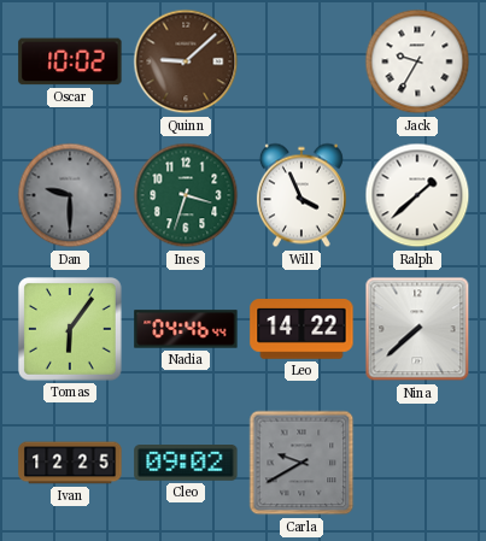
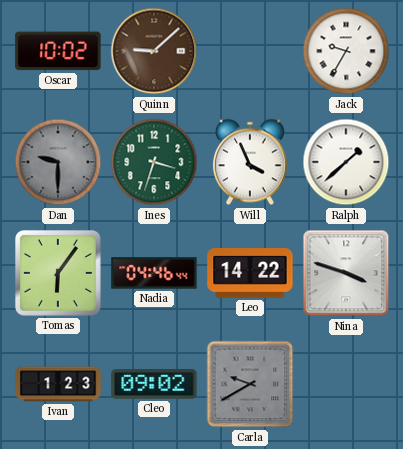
Nina: 7:38 -> 3:48
Ivan: 12:25 -> 1:23
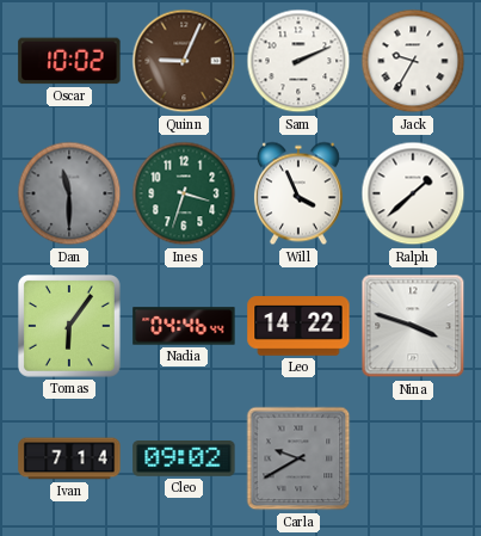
Quinn: 9:08 -> 9:04
Sam: none -> 2:11
Dan: 9:30 -> 11:30
Ivan: 1:23 -> 7:14
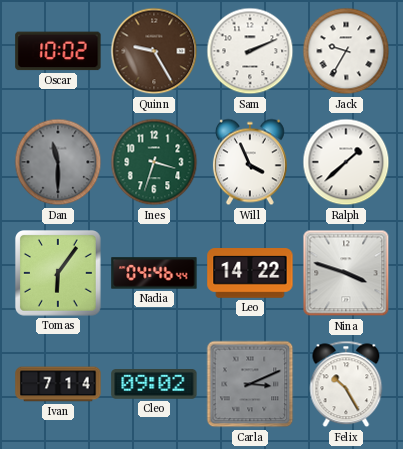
Quinn: 9:04 -> 9:25
Carla: 9:40 -> 3:11
Felix: none -> 10:25
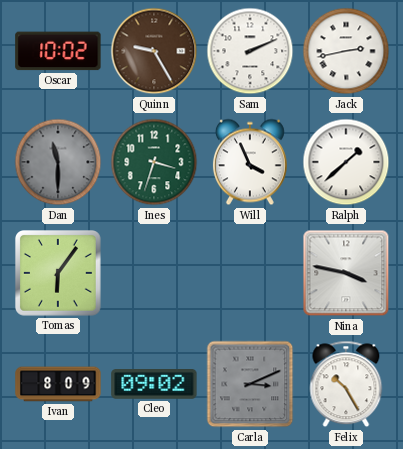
Jack: 9:35 -> 2:43
Nadia: 04:46 -> none
Leo: 14:22 -> none
Nina: 3:48 -> 3:47
Ivan: 7:14 -> 8:09
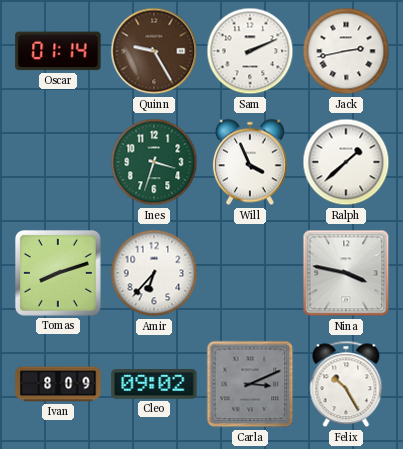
Oscar: 10:02 -> 01:14
Dan: 11:30 -> none
Tomas: 6:06 -> 8:12
Amir: none -> 6:37
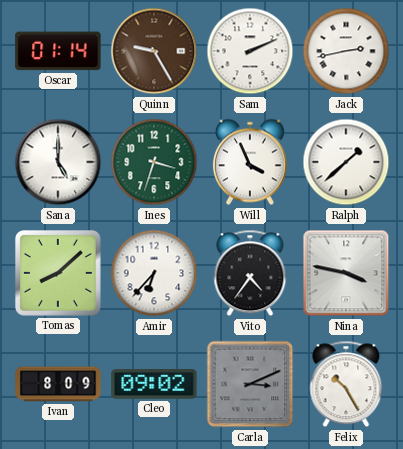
Sana: none -> 5:00
Tomas: 8:12 -> 8:08
Vito: none -> 4:36
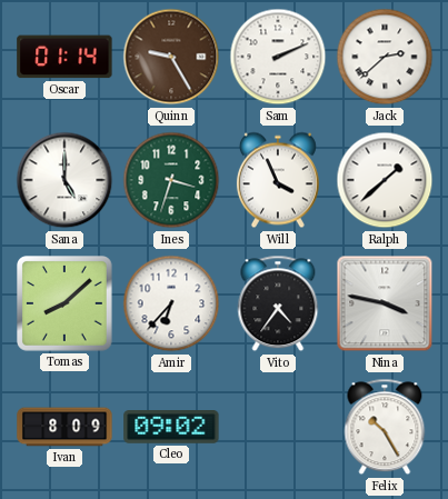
Jack: 2:43 -> 2:38
Carla: 3:11 -> none
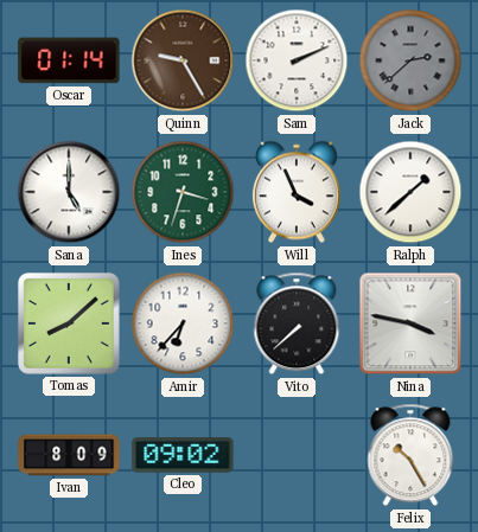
Jack dial: white -> grey
Vito: 4:36 -> 7:38
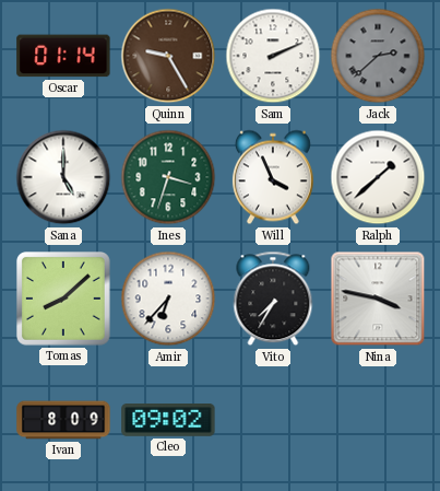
Vito: 7:38 -> 7:35
Felix: 10:25 -> none
